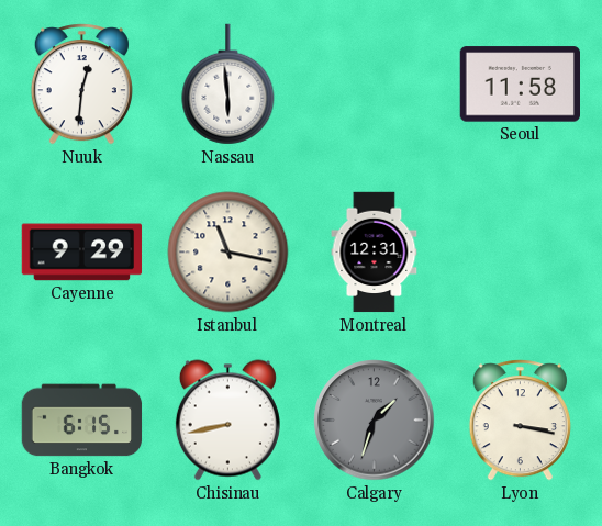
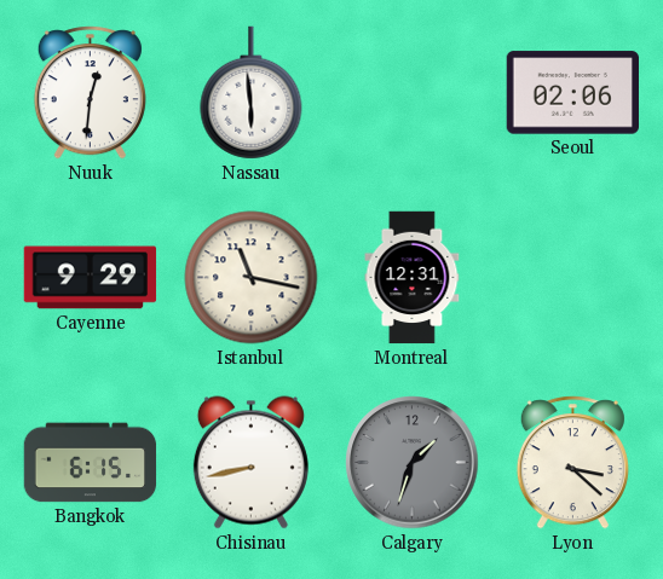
Seoul: 11:58 -> 02:06
Lyon: 3:17 -> 3:22
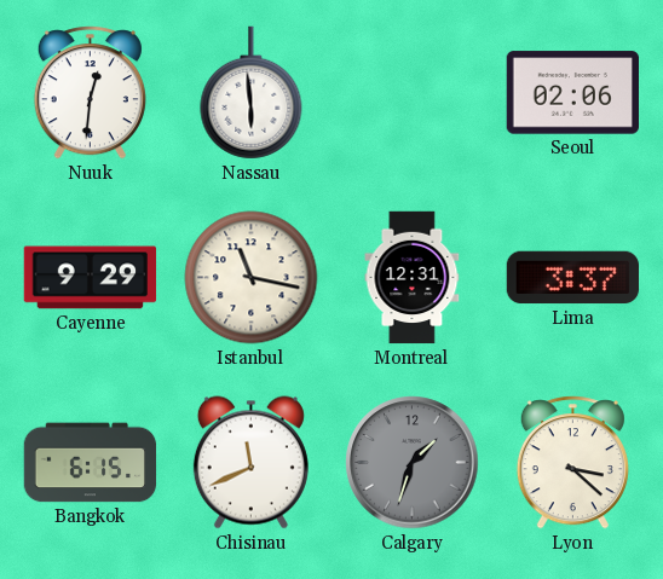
Lima: none -> 3:37
Chisinau: 8:43 -> 11:41
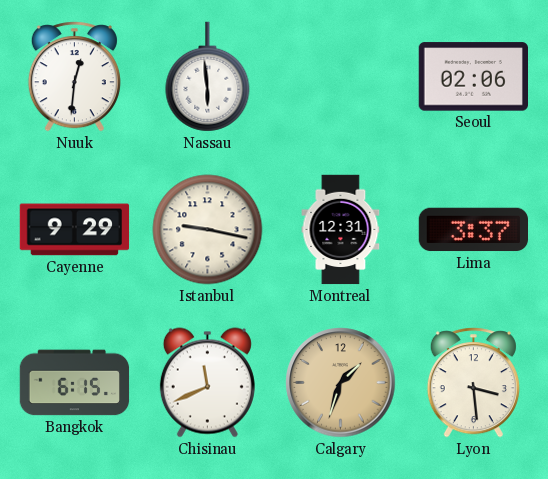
Istanbul: 11:17 -> 9:17
Calgary dial: grey -> champagne
Lyon: 3:22 -> 3:29
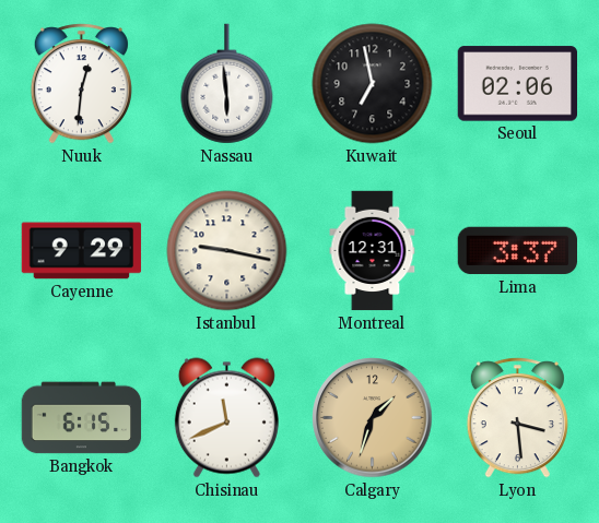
Kuwait: none -> 6:58
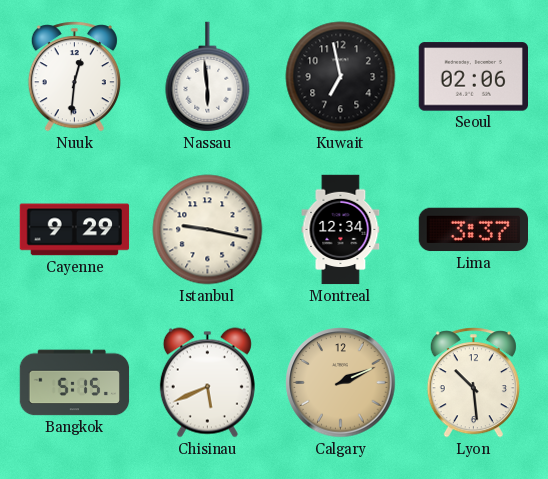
Montreal: 12:31 -> 12:34
Bangkok: 6:15 -> 5:15
Chisinau: 11:41 -> 5:41
Calgary: 1:33 -> 2:11
Lyon: 3:29 -> 10:29
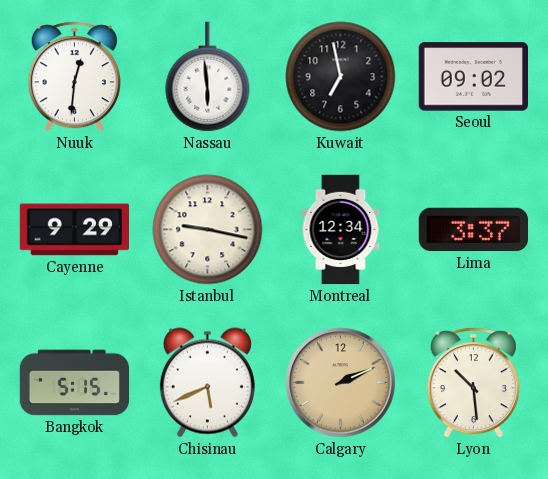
Seoul: 02:06 -> 09:02
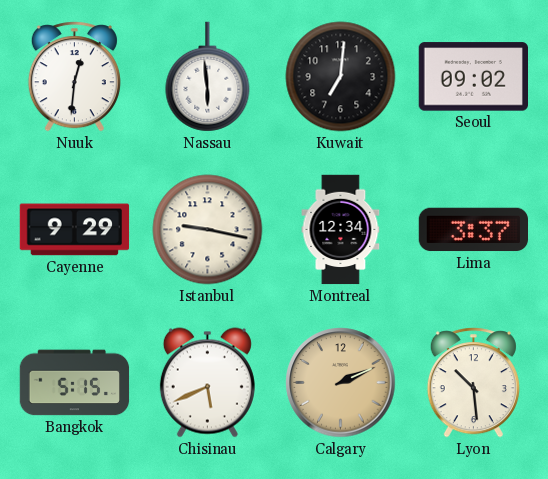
Kuwait: 6:58 -> 7:01
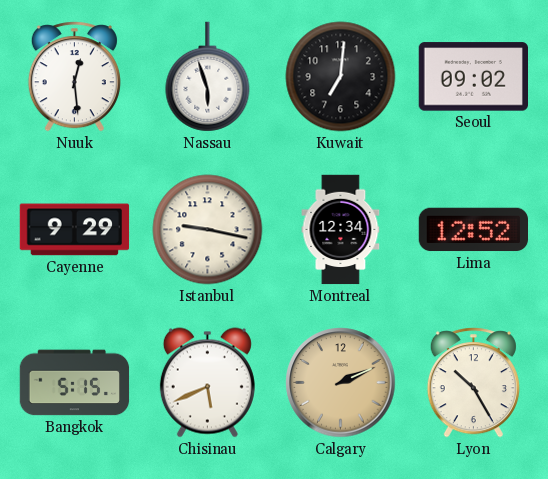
Nuuk: 12:31 -> 12:29
Nassau: 5:59 -> 5:57
Lima: 3:37 -> 12:52
Lyon: 10:29 -> 10:25
